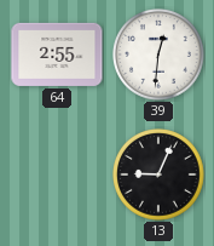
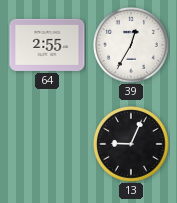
39: 12:31 -> 12:35
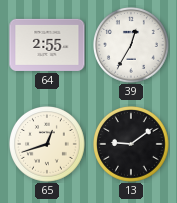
65: none -> 12:42
13: 9:04 -> 9:09
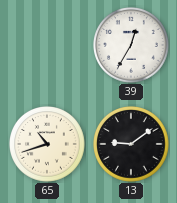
64: 2:55 -> none
65: 12:42 -> 10:42
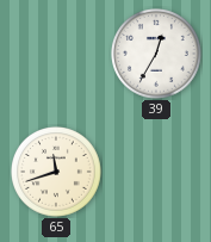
65: 10:42 -> 11:42
13: 9:09 -> none
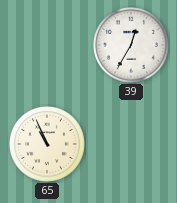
65: 11:42 -> 10:56
